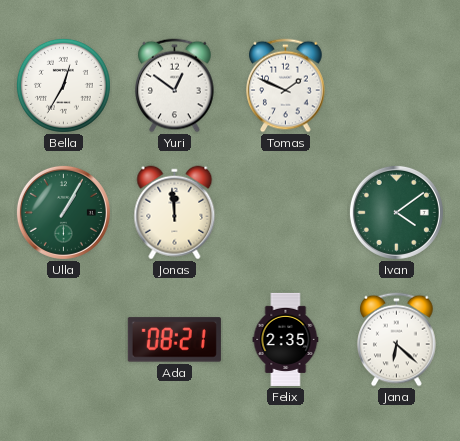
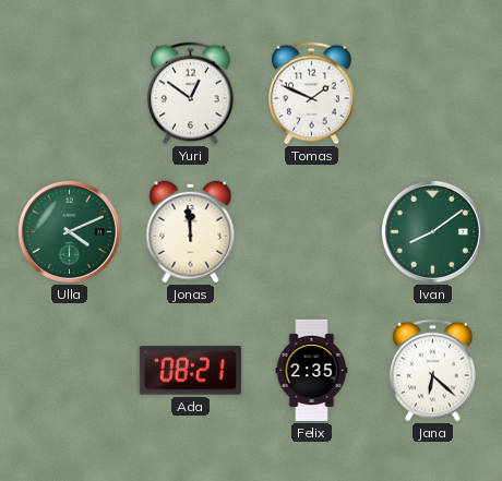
Bella: 12:35 -> none
Ulla: 1:05 -> 4:11
Ivan: 4:09 -> 8:09
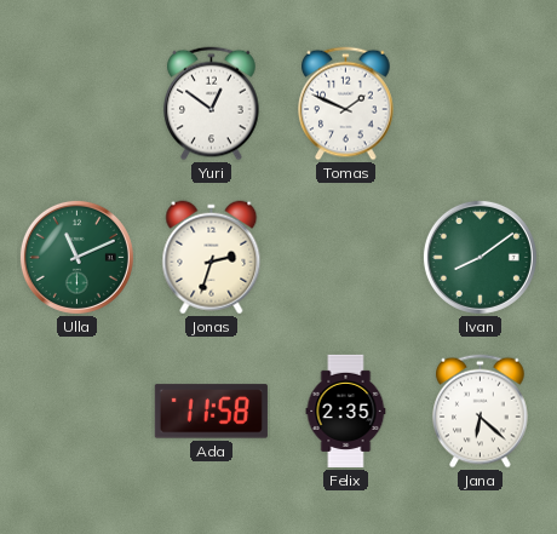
Ulla: 4:11 -> 11:11
Jonas: 11:59 -> 2:33
Ada: 08:21 -> 11:58
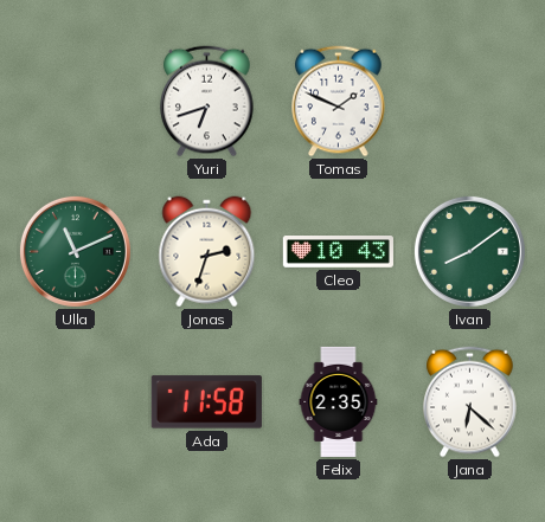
Yuri: 12:51 -> 6:42
Cleo: none -> 10:43
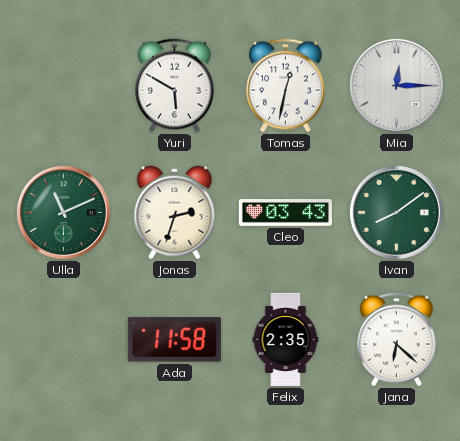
Yuri: 6:42 -> 5:50
Tomas: 1:49 -> 12:32
Mia: none -> 12:15
Cleo: 10:43 -> 03:43
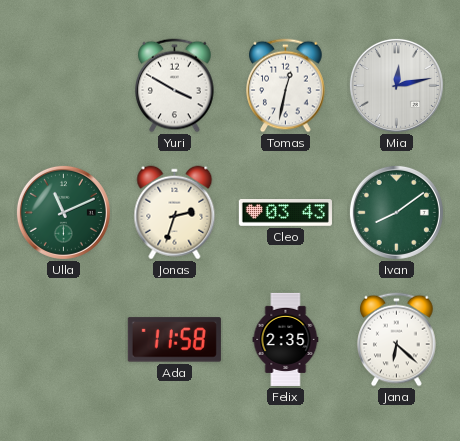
Yuri: 5:50 -> 3:50
Mia: 12:15 -> 12:13
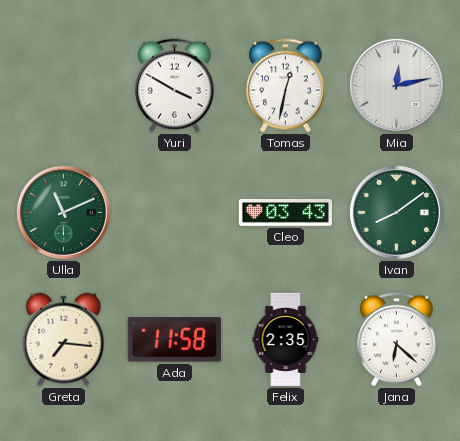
Jonas: 2:33 -> none
Greta: none -> 7:16
